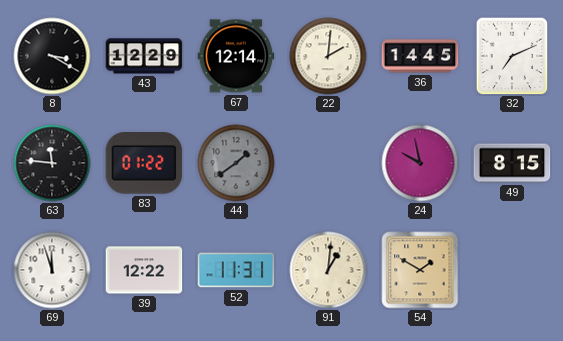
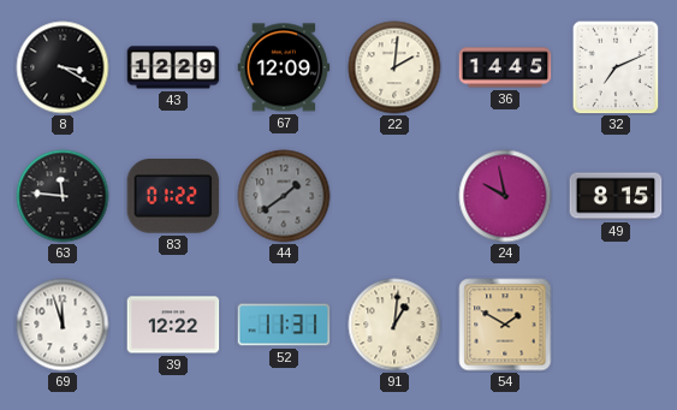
67: 12:14 -> 12:09
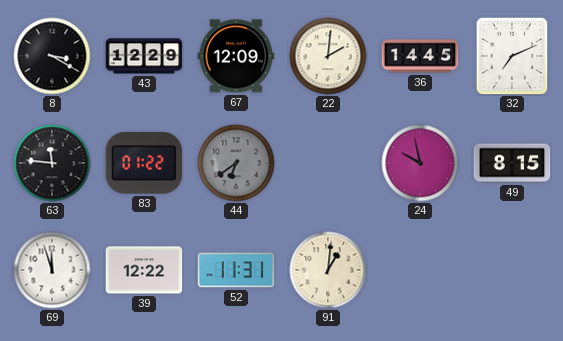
44: 1:39 -> 6:39
54: 1:50 -> none
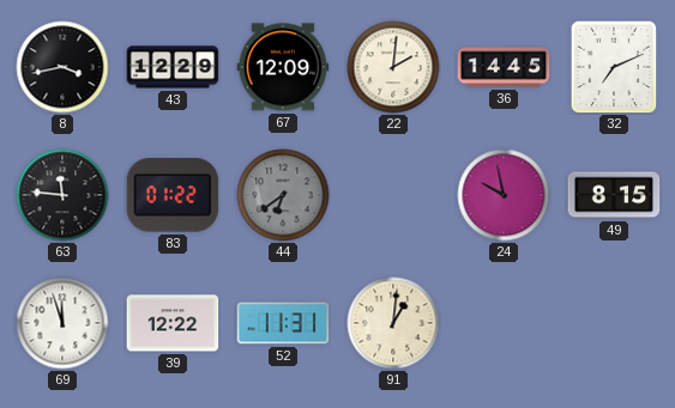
8: 3:20 -> 3:43
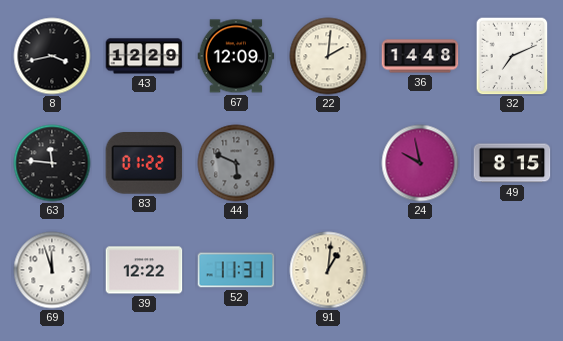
36: 14:45 -> 14:48
44: 6:39 -> 5:49
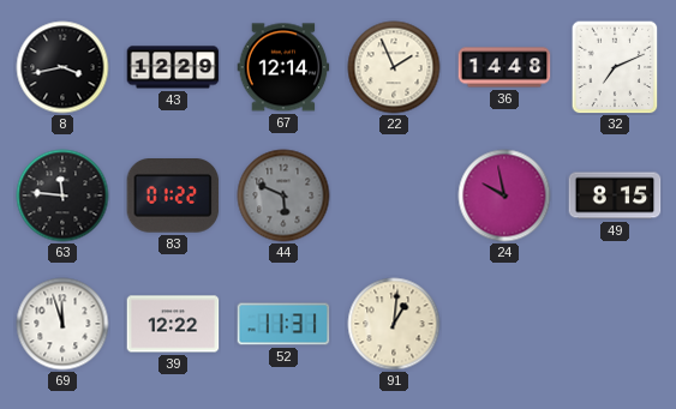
67: 12:09 -> 12:14
22: 2:01 -> 1:56
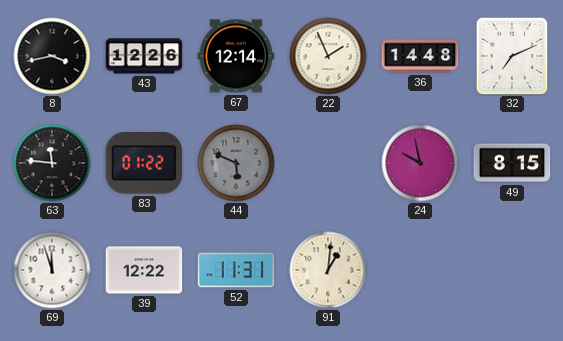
43: 12:29 -> 12:26
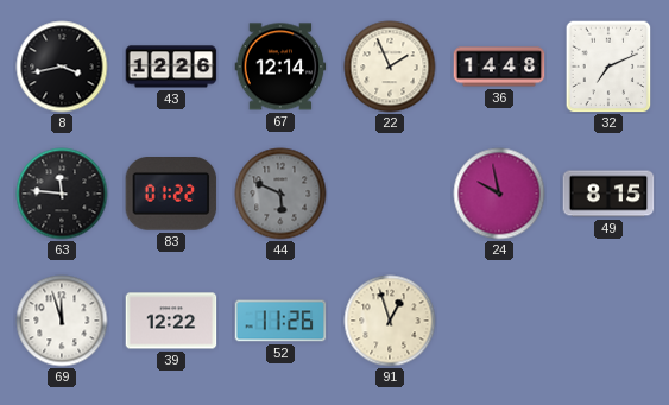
52: 11:31 -> 11:26
91: 1:01 -> 12:57
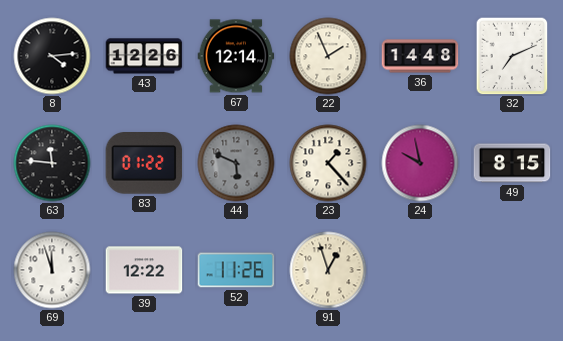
8: 3:43 -> 4:14
23: none -> 1:23
